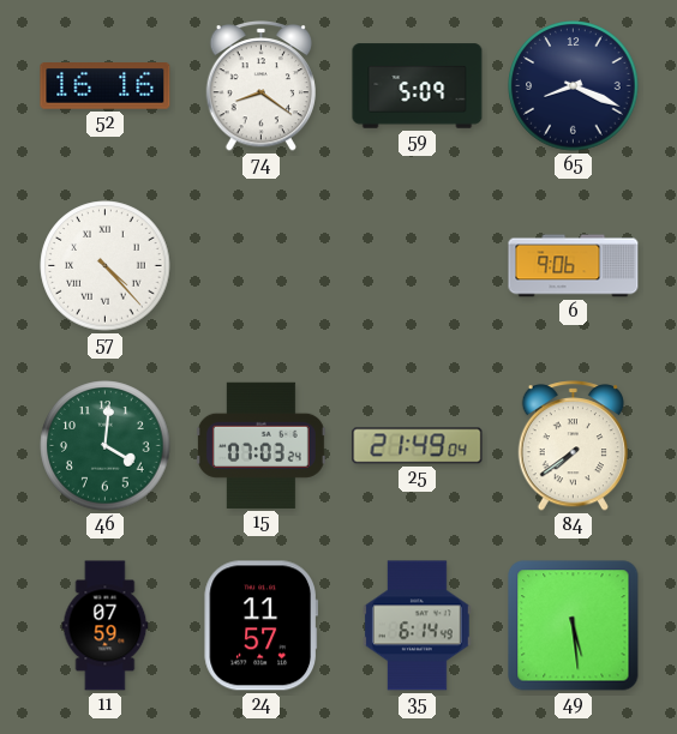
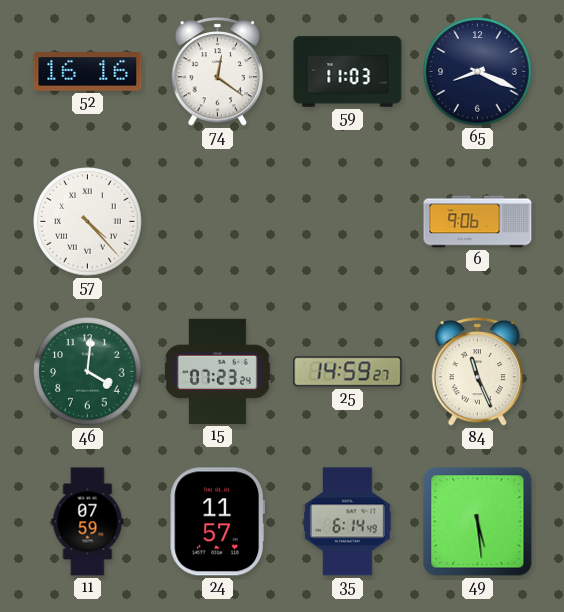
74: 8:21 -> 12:21
59: 5:09 -> 11:03
15: 07:03 -> 07:23
25: 21:49 -> 14:59
84: 7:39 -> 11:26
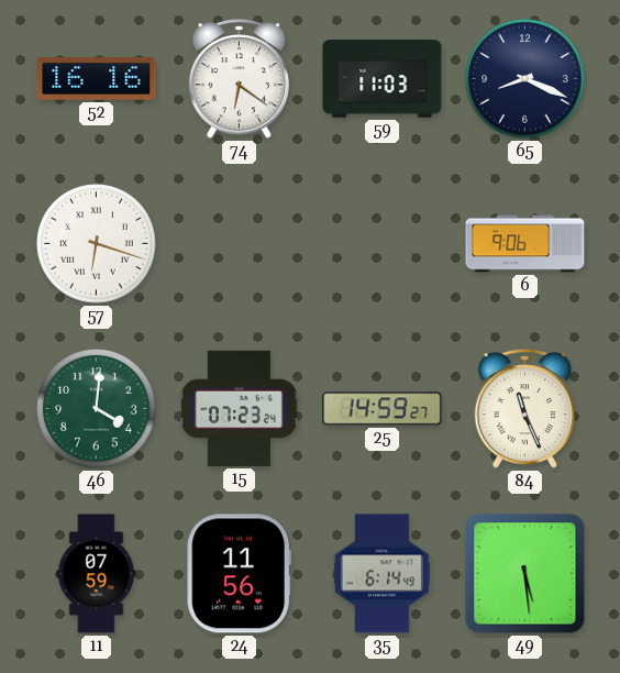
74: 12:21 -> 6:21
57: 4:23 -> 6:18
24: 11:57 -> 11:56
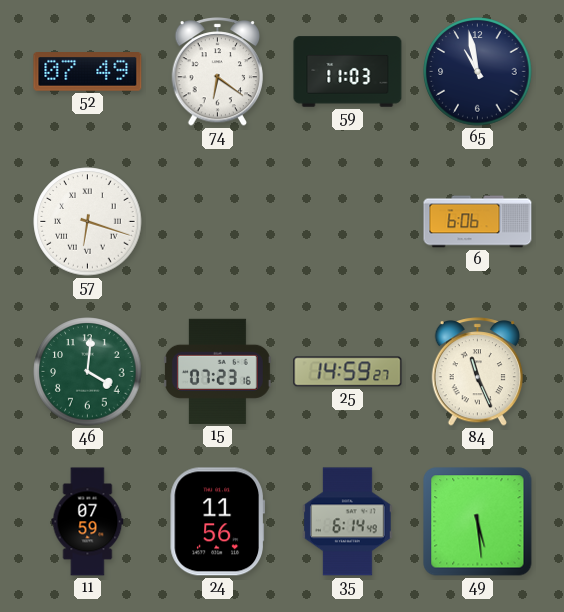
52: 16:16 -> 07:49
65: 8:19 -> 10:58
6: 9:06 -> 6:06
15: 07:23:24 -> 07:23:16
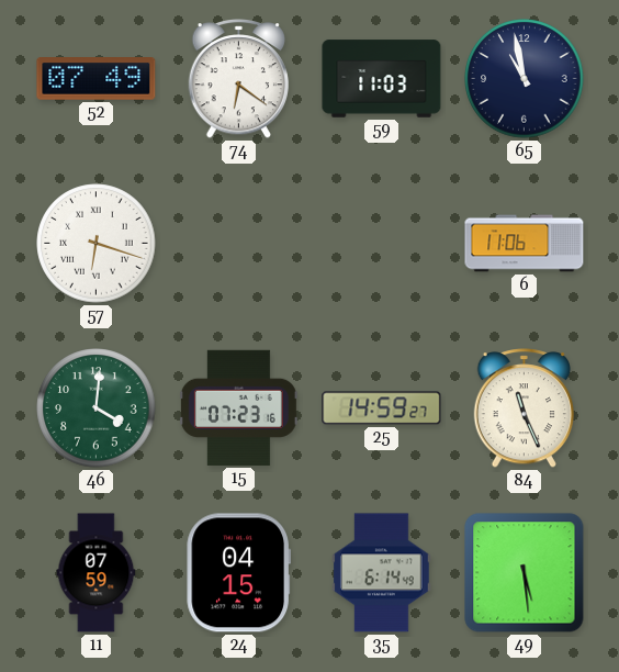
6: 6:06 -> 11:06
24: 11:56 -> 04:15
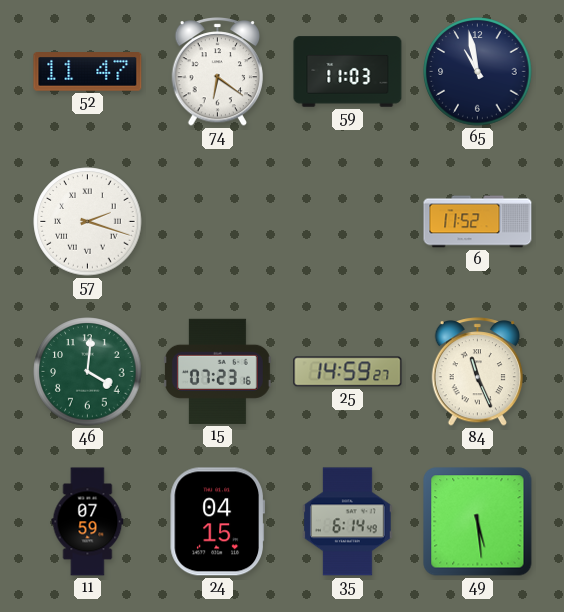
52: 07:49 -> 11:47
57: 6:18 -> 2:18
6: 11:06 -> 11:52
